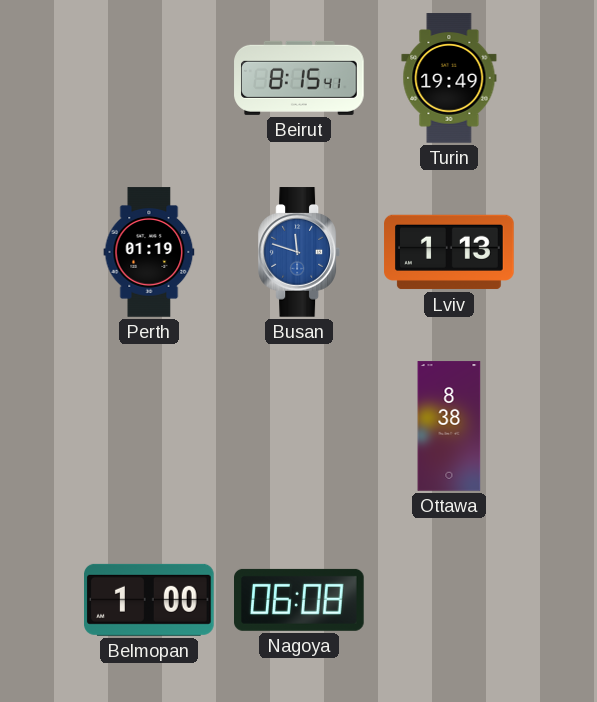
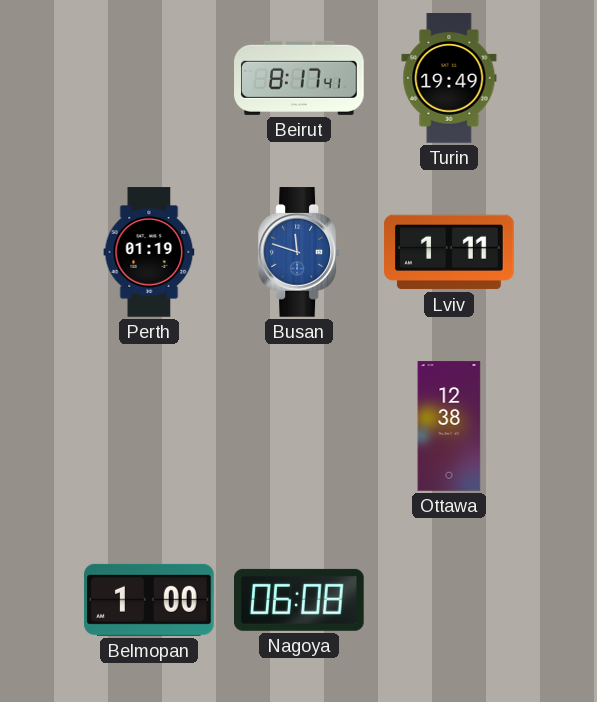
Beirut: 8:15 -> 8:17
Lviv: 1:13 -> 1:11
Ottawa: 8:38 -> 12:38
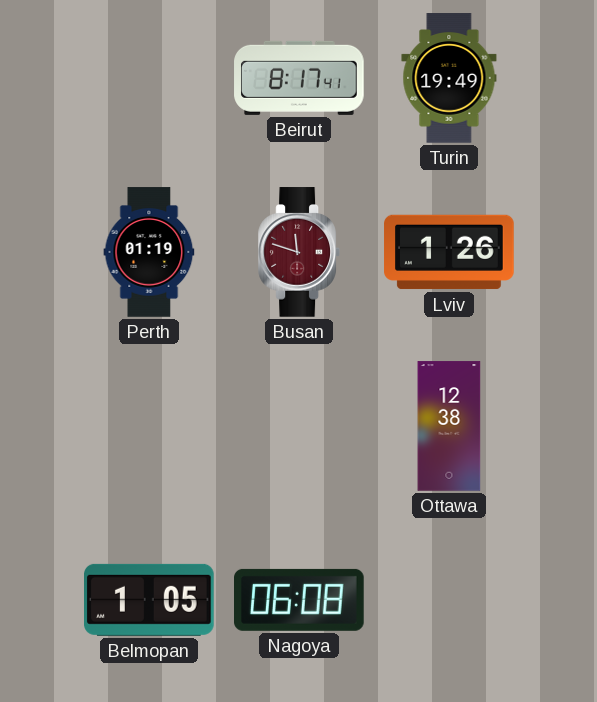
Busan dial: blue -> burgundy
Lviv: 1:11 -> 1:26
Belmopan: 1:00 -> 1:05
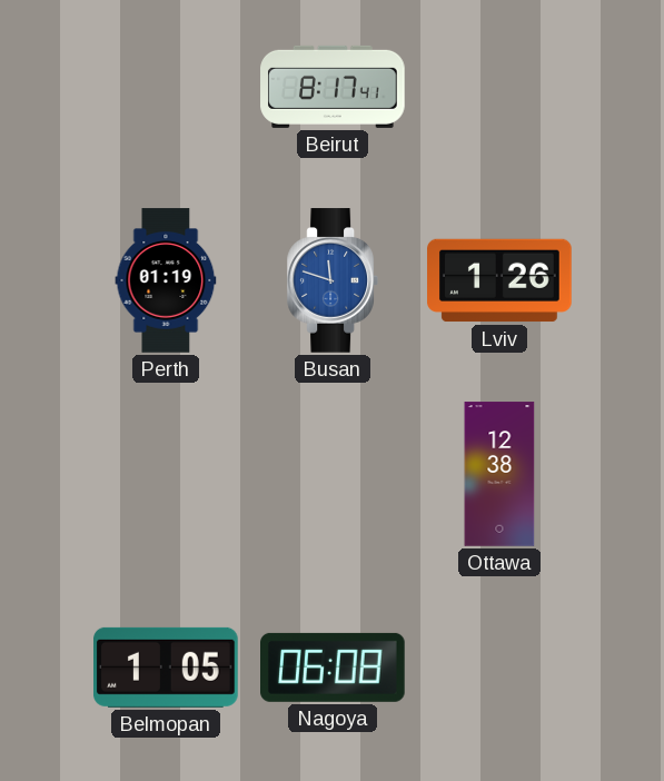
Turin: 19:49 -> none
Busan dial: burgundy -> blue
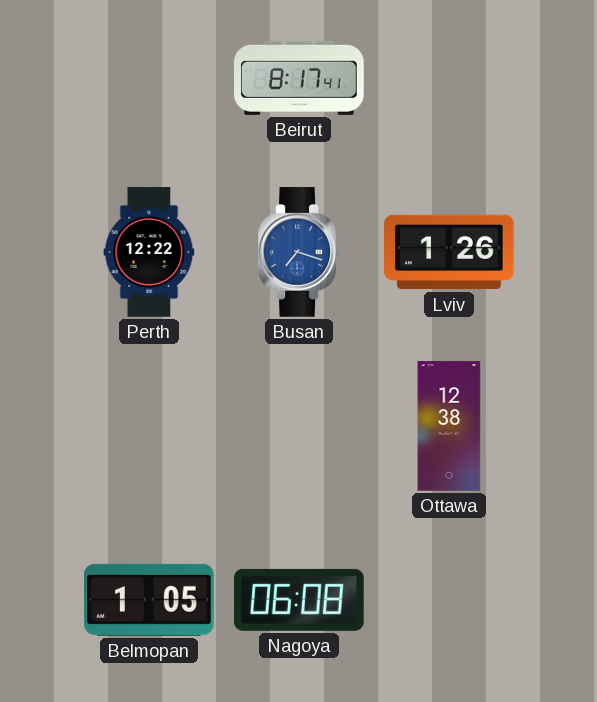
Perth: 01:19 -> 12:22
Busan: 11:48 -> 7:18
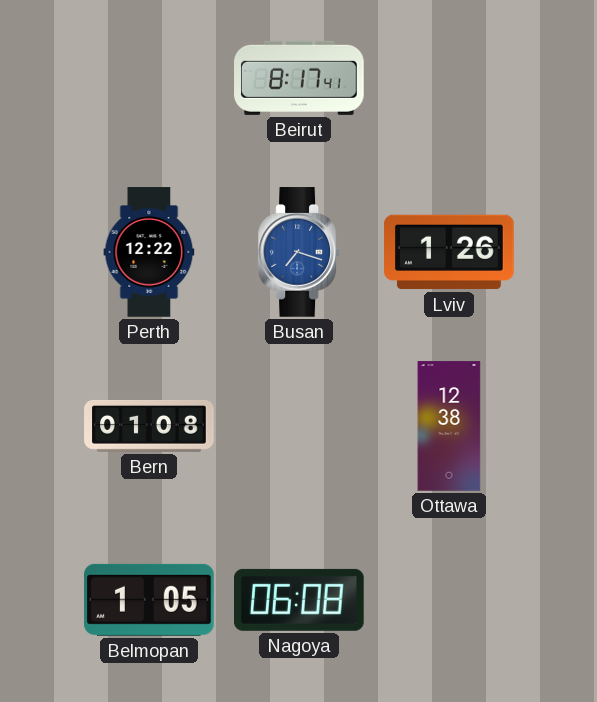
Bern: none -> 01:08
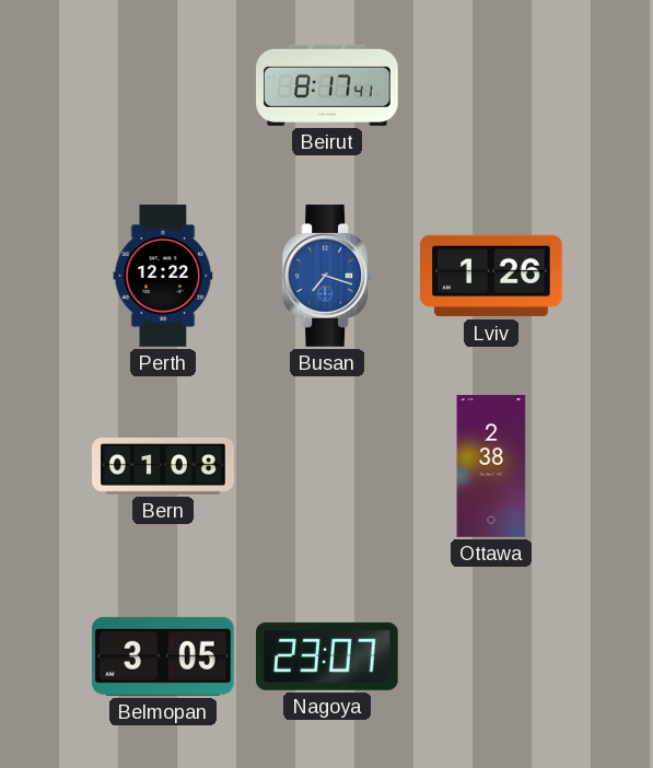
Ottawa: 12:38 -> 2:38
Belmopan: 1:05 -> 3:05
Nagoya: 06:08 -> 23:07
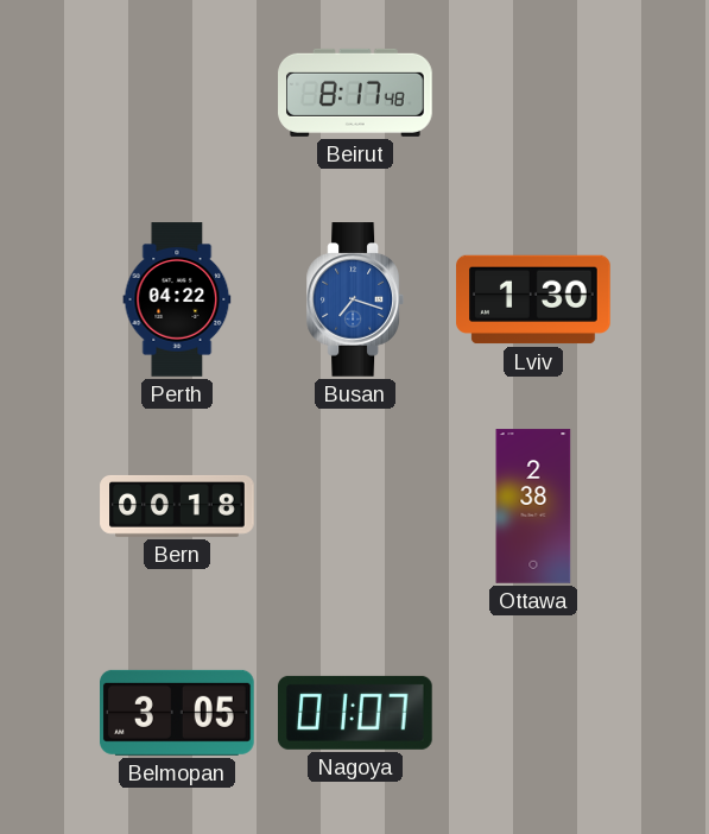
Beirut: 8:17:41 -> 8:17:48
Perth: 12:22 -> 04:22
Lviv: 1:26 -> 1:30
Bern: 01:08 -> 00:18
Nagoya: 23:07 -> 01:07
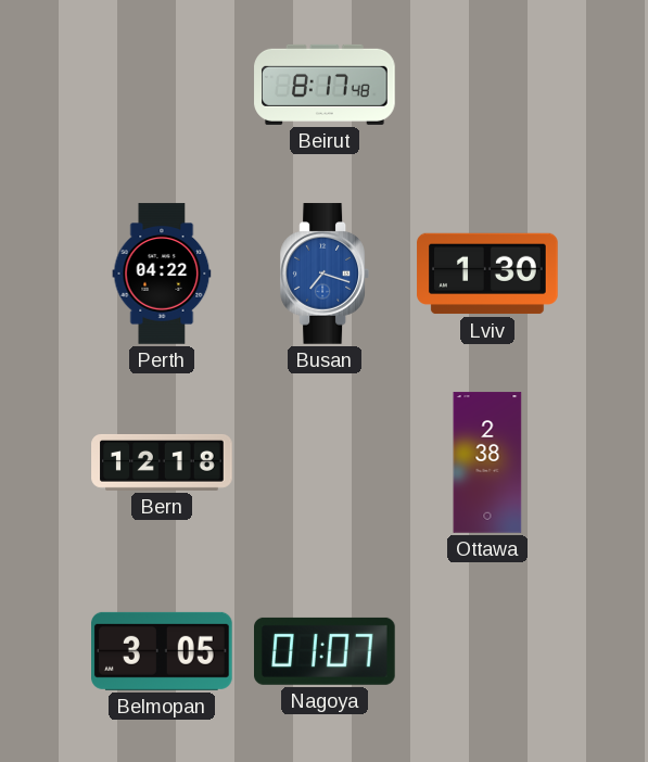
Bern: 00:18 -> 12:18
